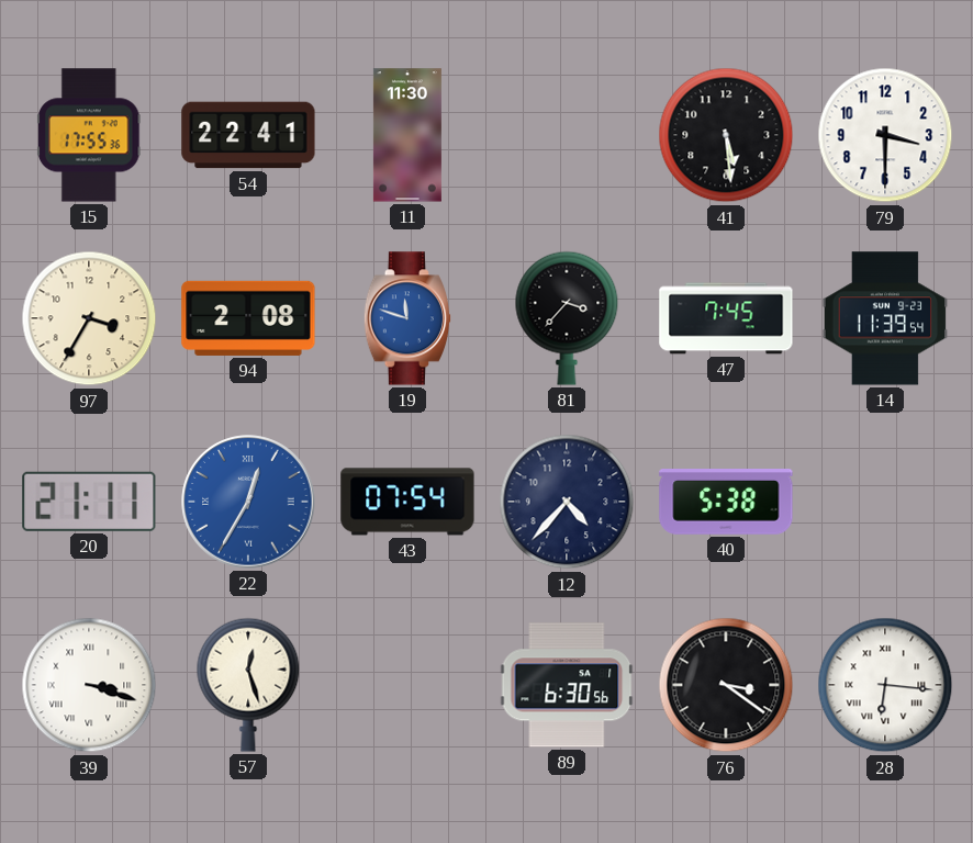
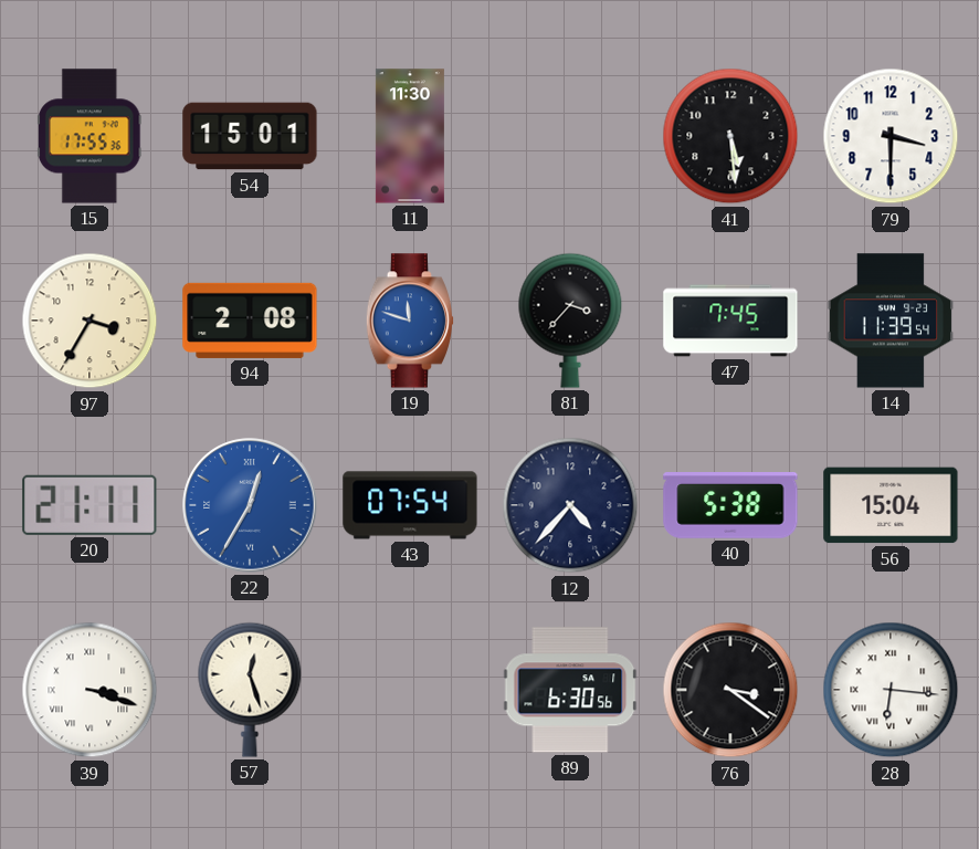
54: 22:41 -> 15:01
56: none -> 15:04
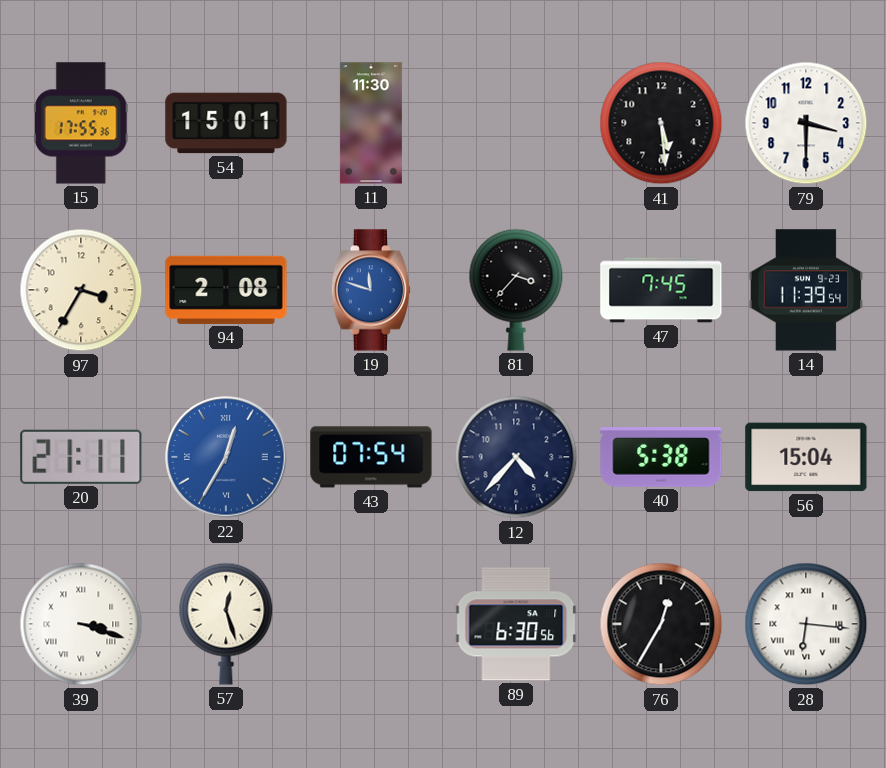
76: 3:21 -> 12:35
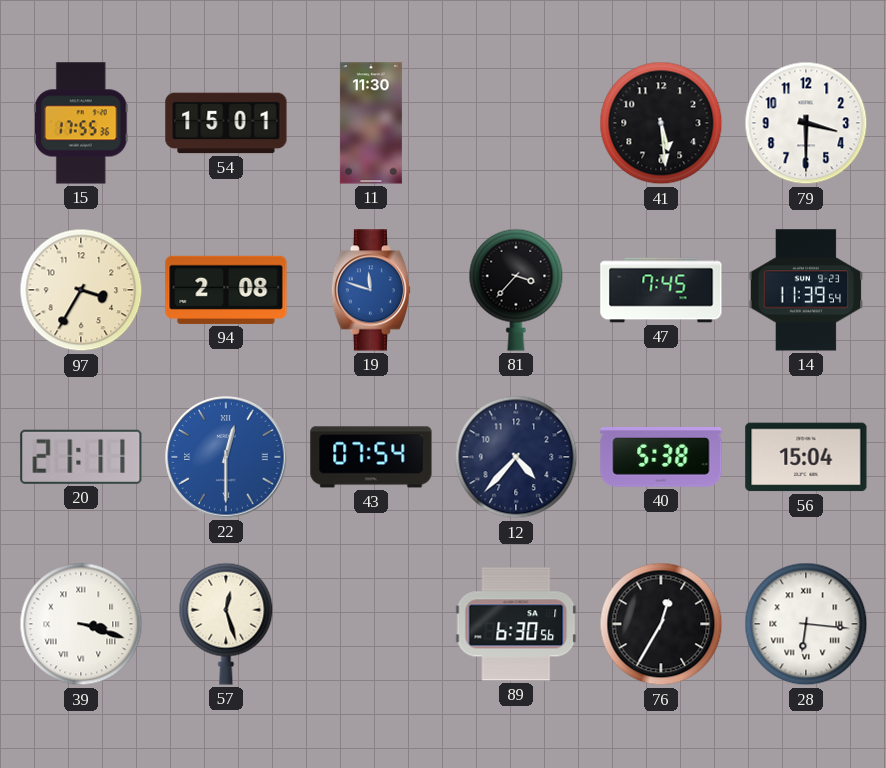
22: 12:35 -> 12:30
